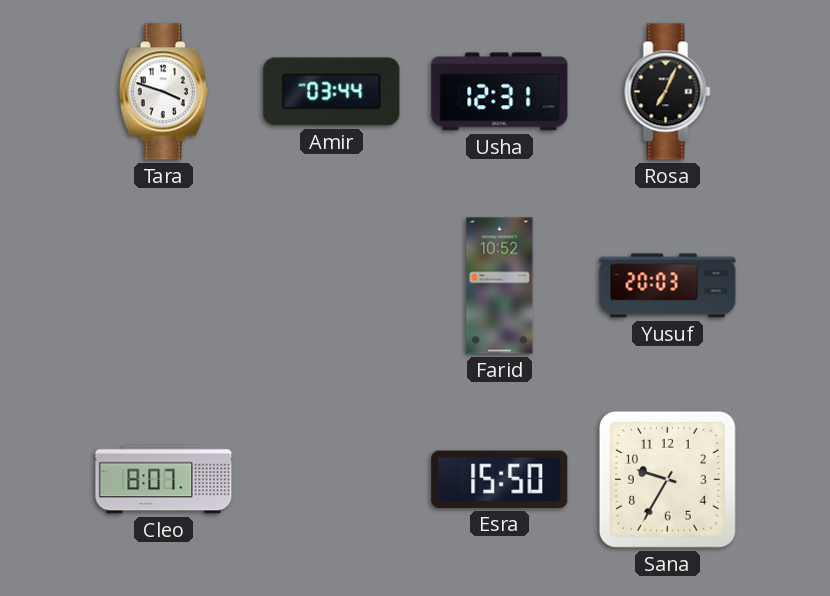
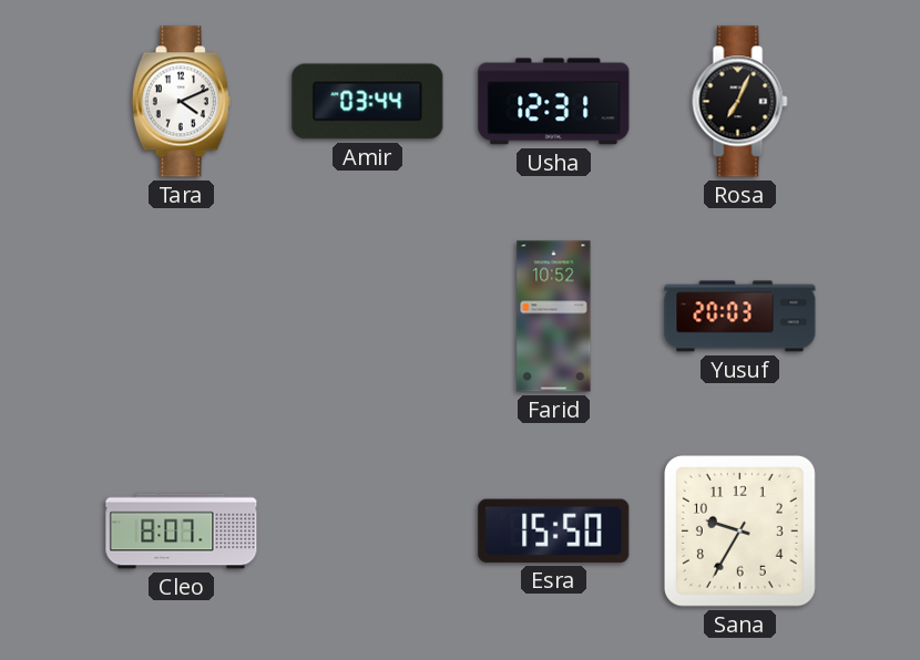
Tara: 3:48 -> 4:11
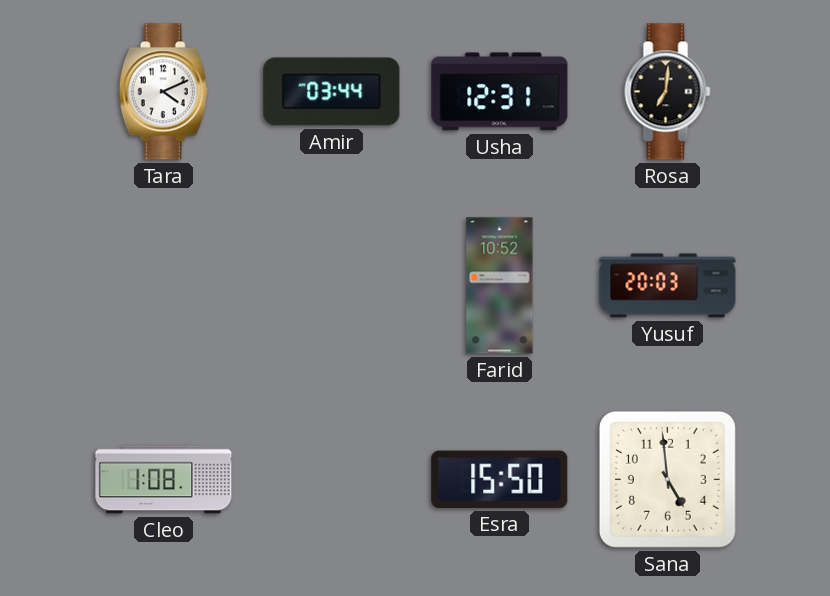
Rosa: 7:04 -> 7:01
Cleo: 8:07 -> 1:08
Sana: 9:35 -> 4:59
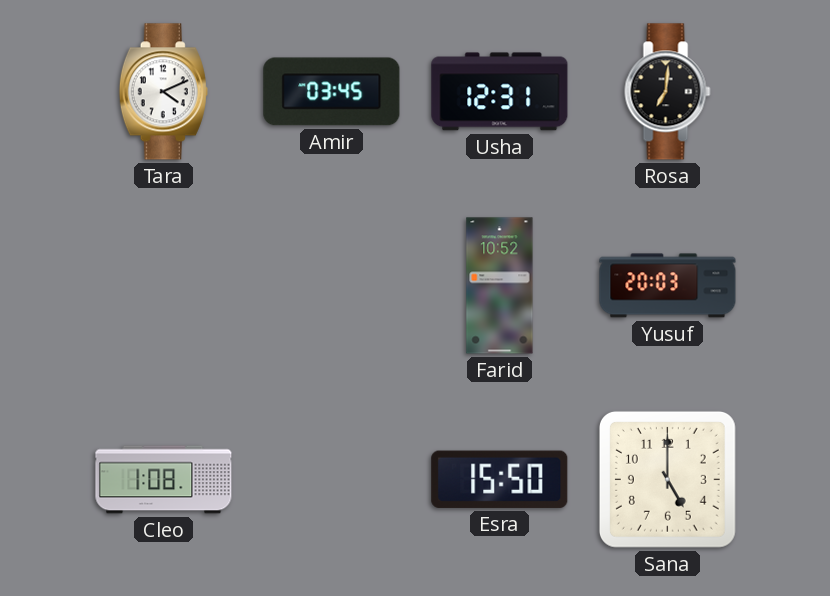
Amir: 03:44 -> 03:45
Sana: 4:59 -> 5:00
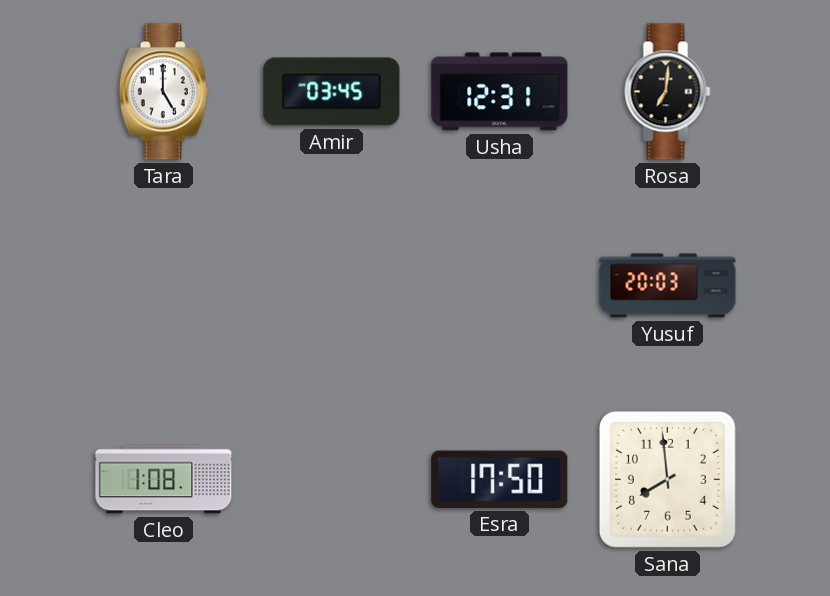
Tara: 4:11 -> 5:00
Farid: 10:52 -> none
Esra: 15:50 -> 17:50
Sana: 5:00 -> 7:59
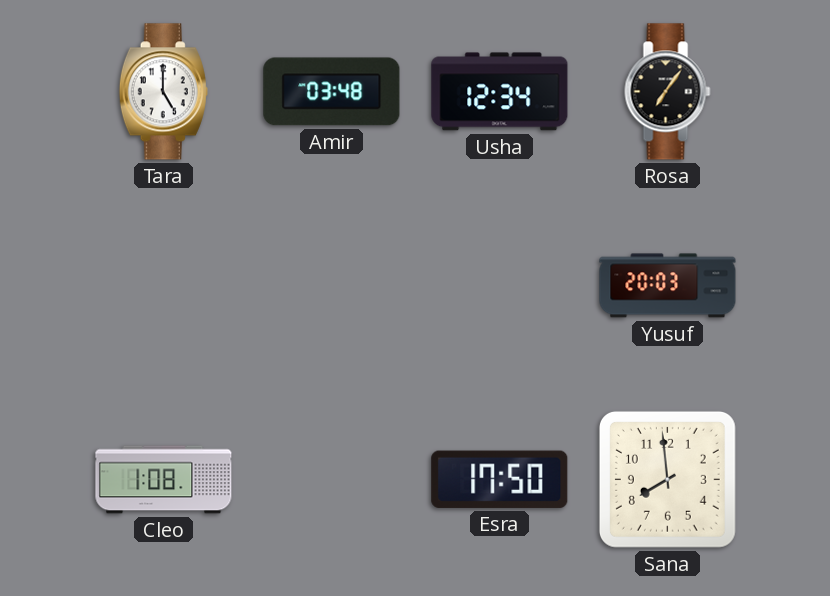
Amir: 03:45 -> 03:48
Usha: 12:31 -> 12:34
Rosa: 7:01 -> 7:06
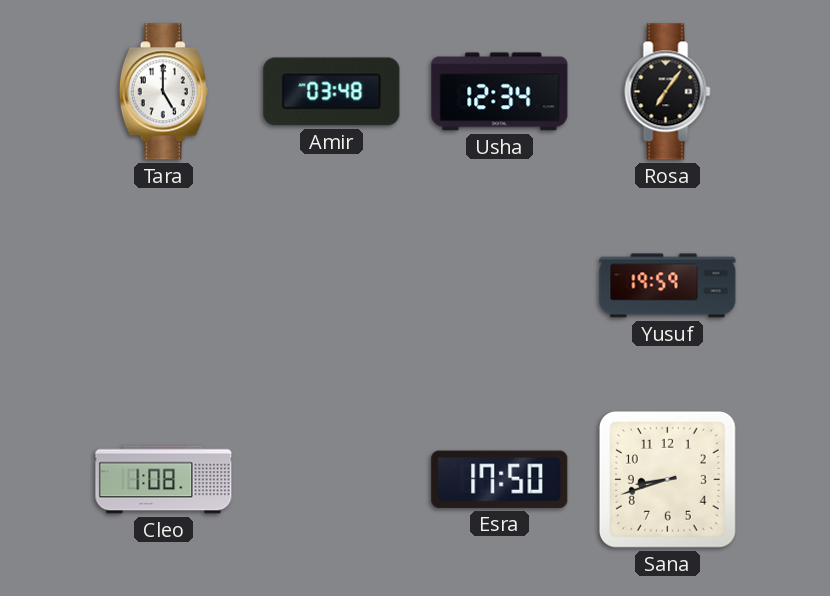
Yusuf: 20:03 -> 19:59
Sana: 7:59 -> 8:42
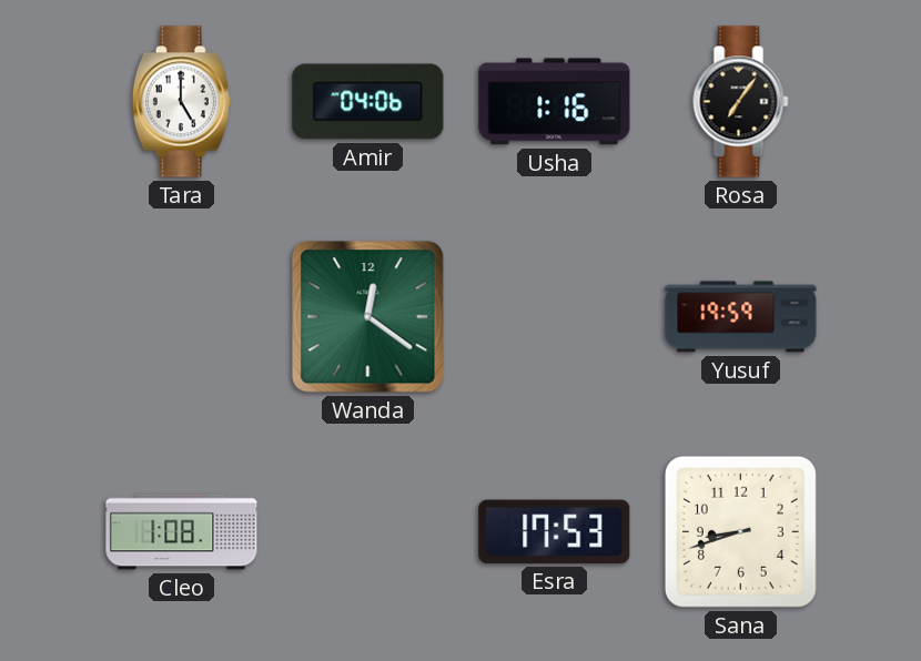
Amir: 03:48 -> 04:06
Usha: 12:34 -> 1:16
Wanda: none -> 12:21
Esra: 17:50 -> 17:53
